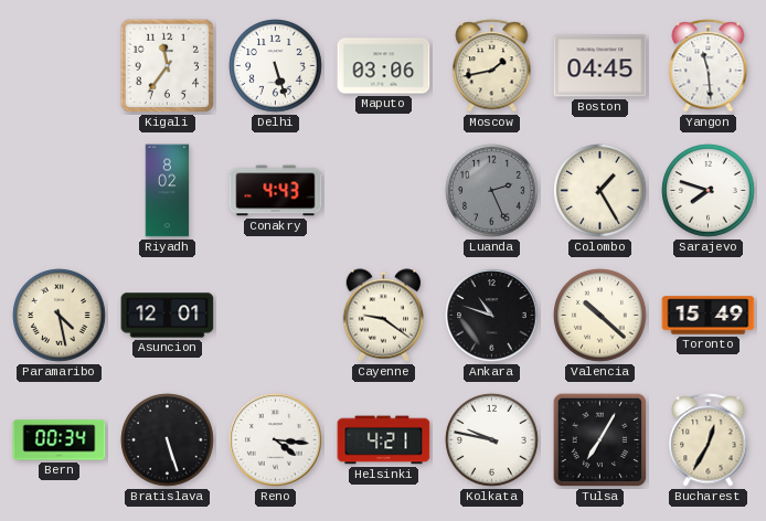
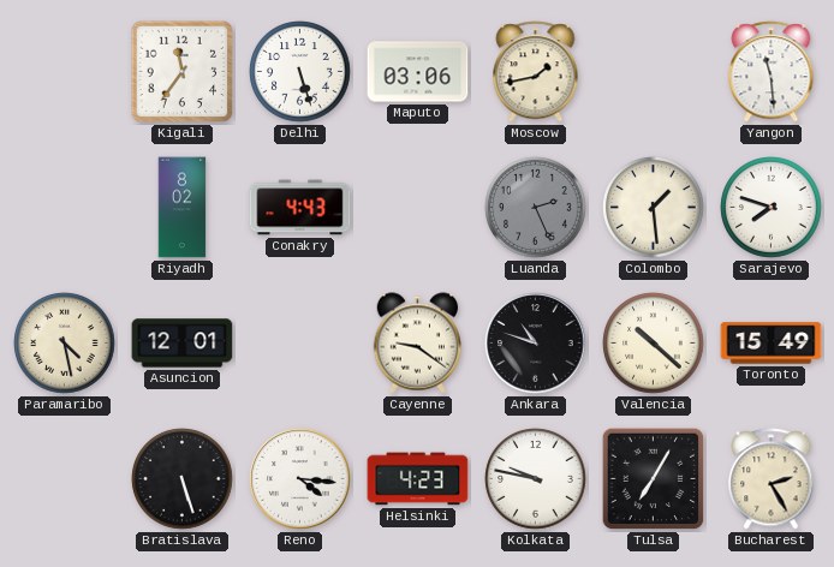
Boston: 04:45 -> none
Colombo: 1:25 -> 1:29
Bern: 00:34 -> none
Helsinki: 4:21 -> 4:23
Bucharest: 12:35 -> 2:25
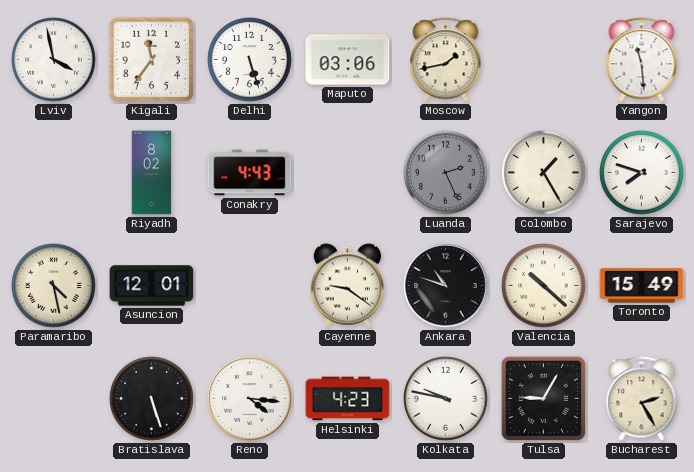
Lviv: none -> 3:58
Colombo: 1:29 -> 1:25
Tulsa: 7:05 -> 9:05
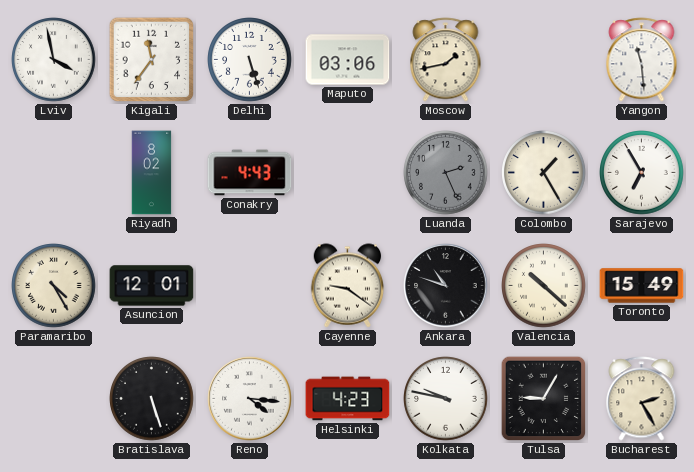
Sarajevo: 7:48 -> 6:55
Paramaribo: 4:28 -> 4:25
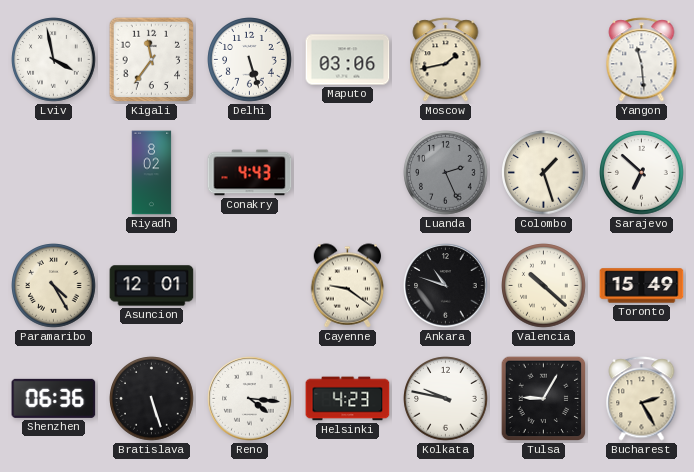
Colombo: 1:25 -> 1:27
Sarajevo: 6:55 -> 6:52
Shenzhen: none -> 06:36
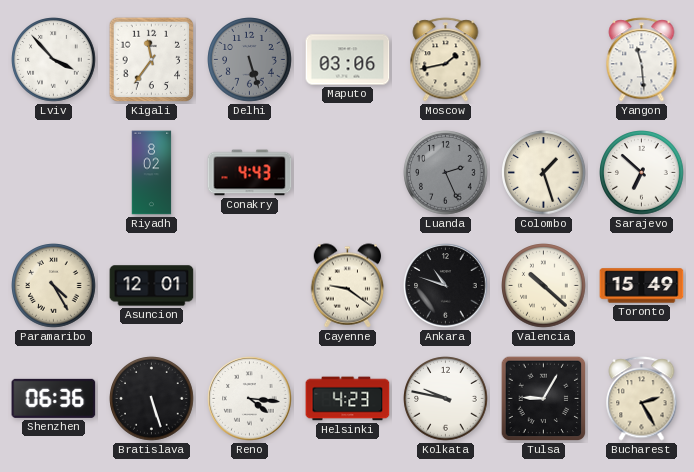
Lviv: 3:58 -> 3:53
Delhi dial: white -> grey
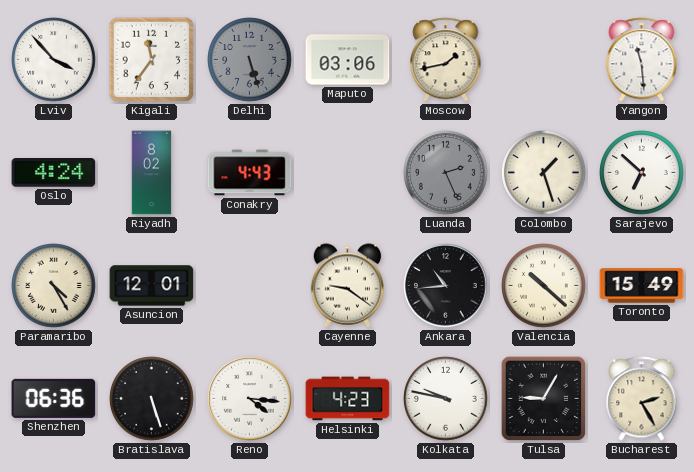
Oslo: none -> 4:24
Ankara: 10:48 -> 10:44
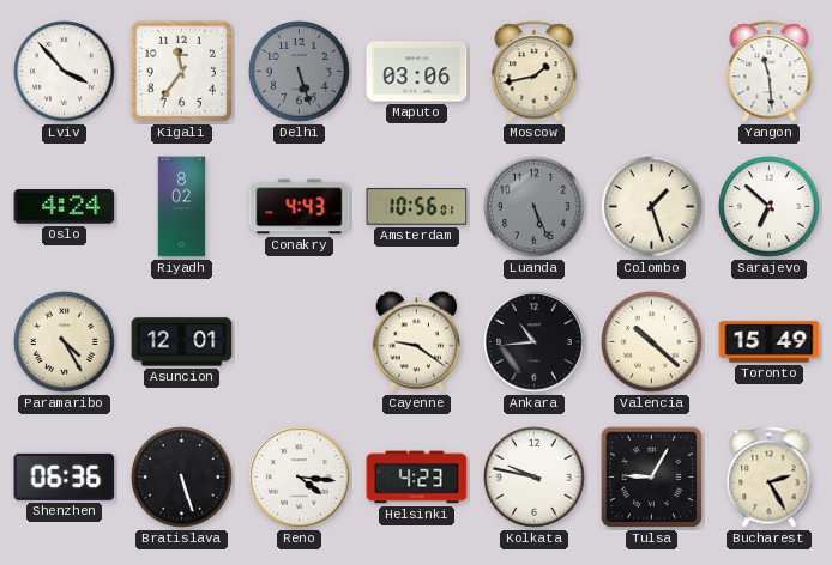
Amsterdam: none -> 10:56
Luanda: 2:26 -> 5:26
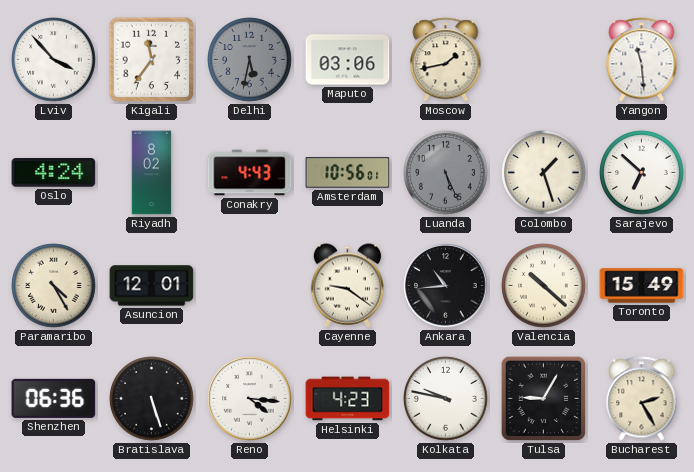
Delhi: 5:27 -> 5:32
